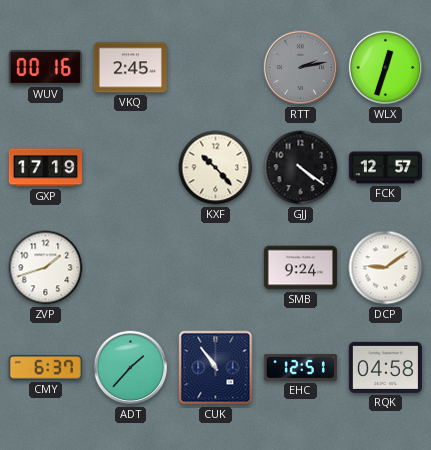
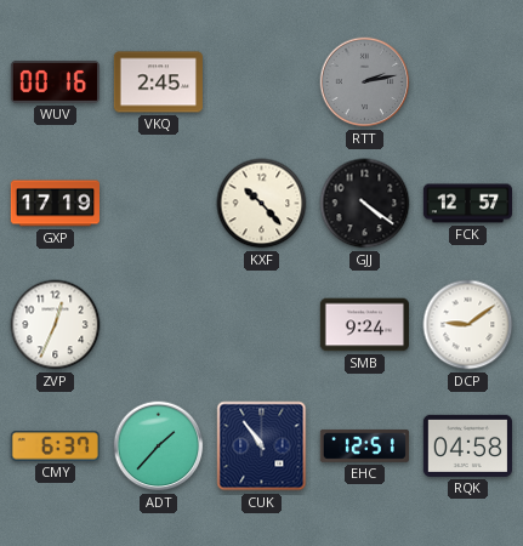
WLX: 12:33 -> none
ZVP: 1:42 -> 12:34
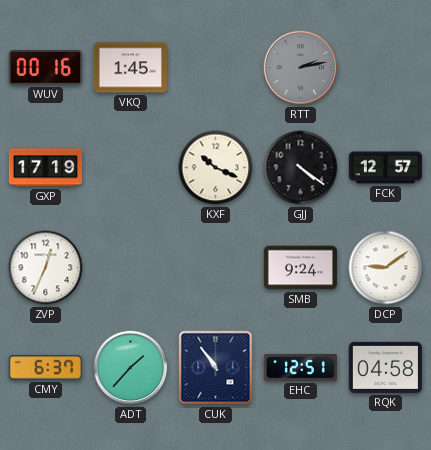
VKQ: 2:45 -> 1:45
KXF: 10:23 -> 10:19
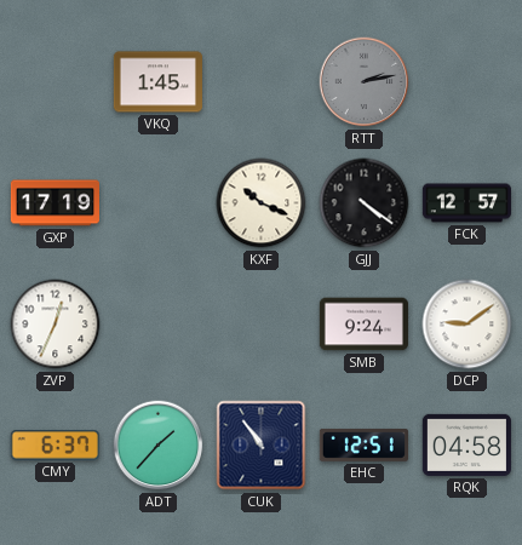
WUV: 00:16 -> none
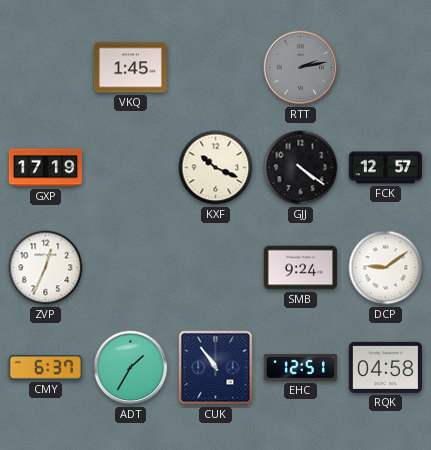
ADT: 1:37 -> 1:35
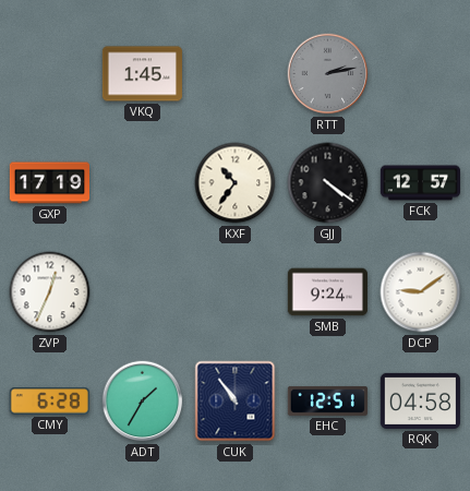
KXF: 10:19 -> 10:36
CMY: 6:37 -> 6:28
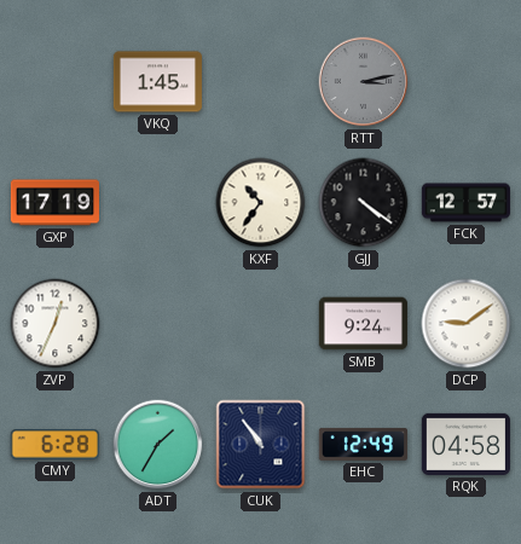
RTT: 2:13 -> 3:13
EHC: 12:51 -> 12:49
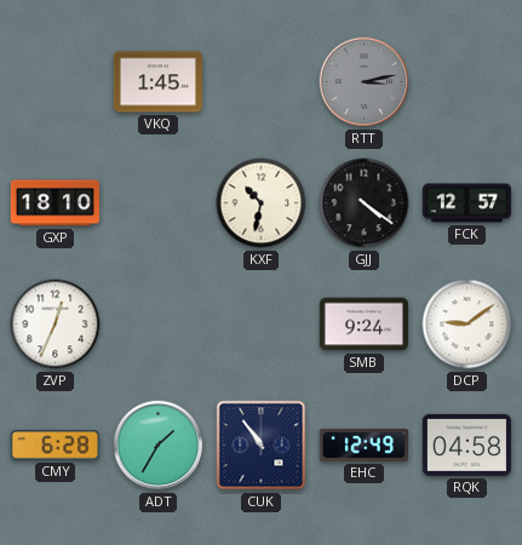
GXP: 17:19 -> 18:10
KXF: 10:36 -> 10:32
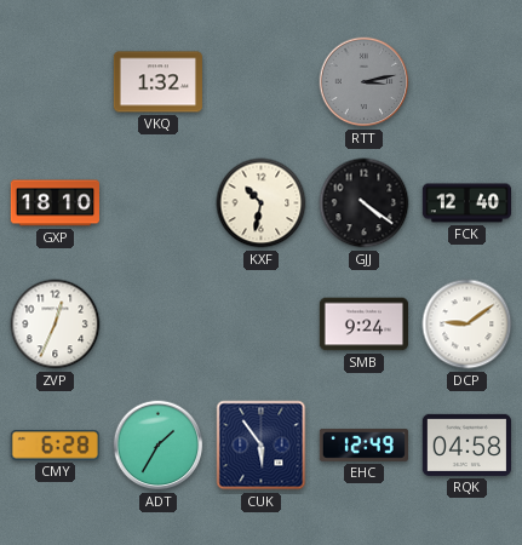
VKQ: 1:45 -> 1:32
FCK: 12:57 -> 12:40
CUK: 10:54 -> 5:54
